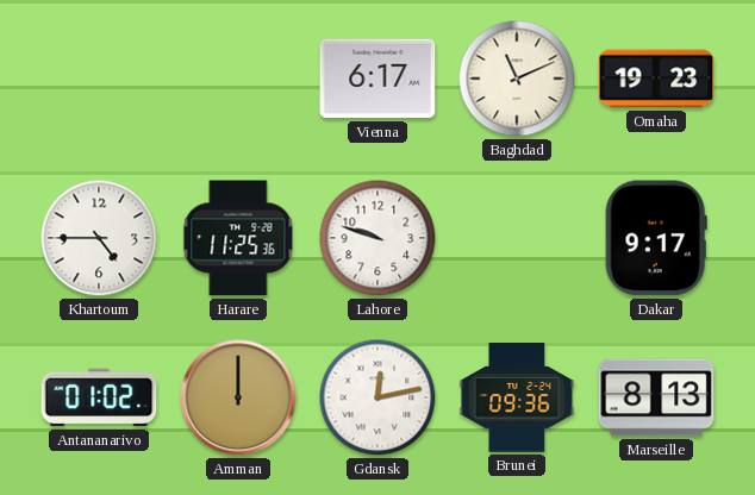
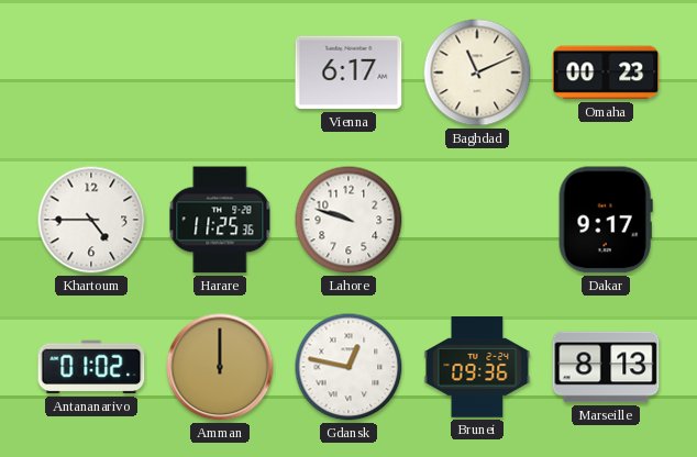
Omaha: 19:23 -> 00:23
Gdansk: 12:13 -> 12:47
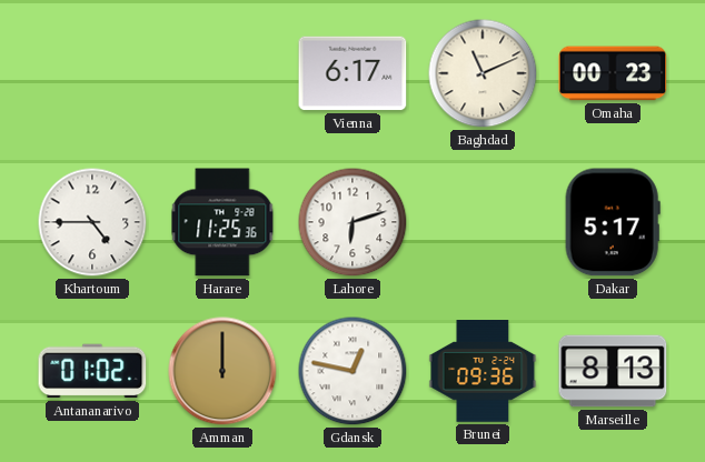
Lahore: 9:48 -> 6:12
Dakar: 9:17 -> 5:17
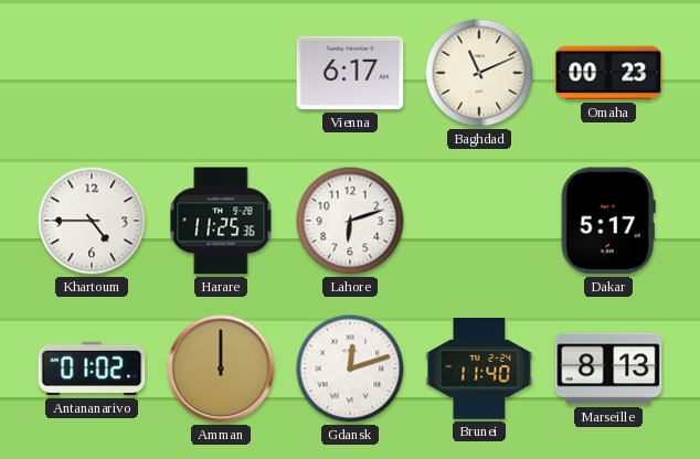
Gdansk: 12:47 -> 12:12
Brunei: 09:36 -> 11:40
